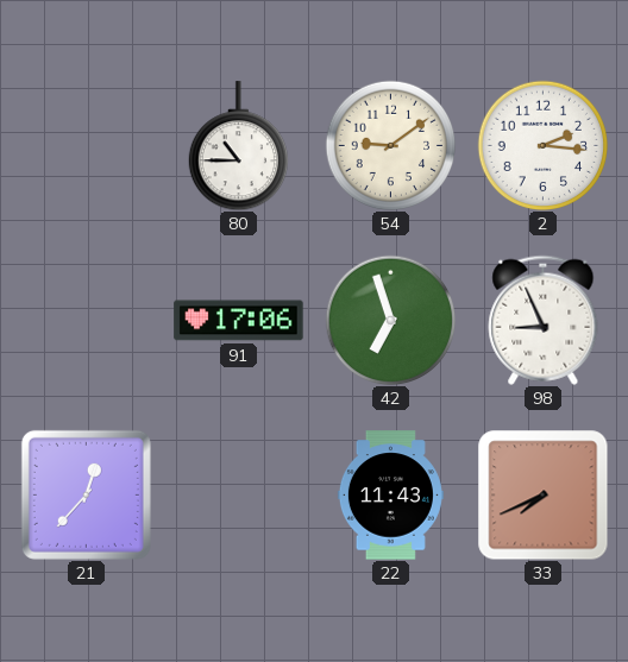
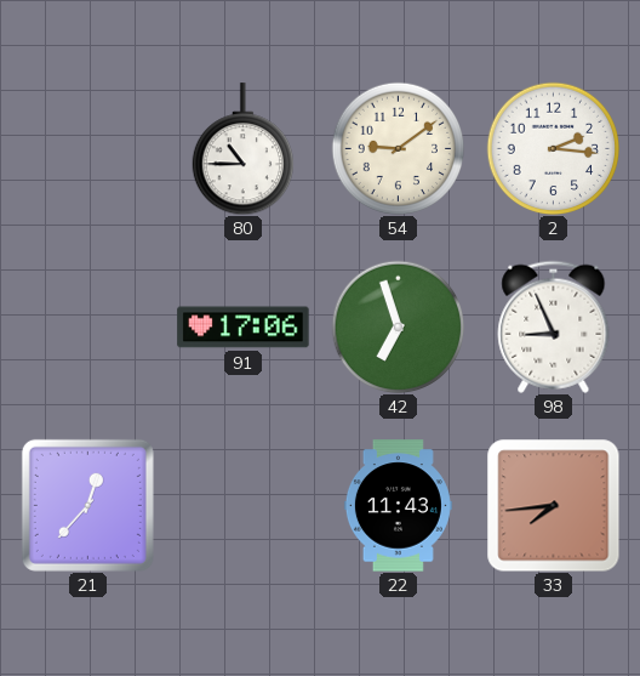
33: 7:41 -> 7:44
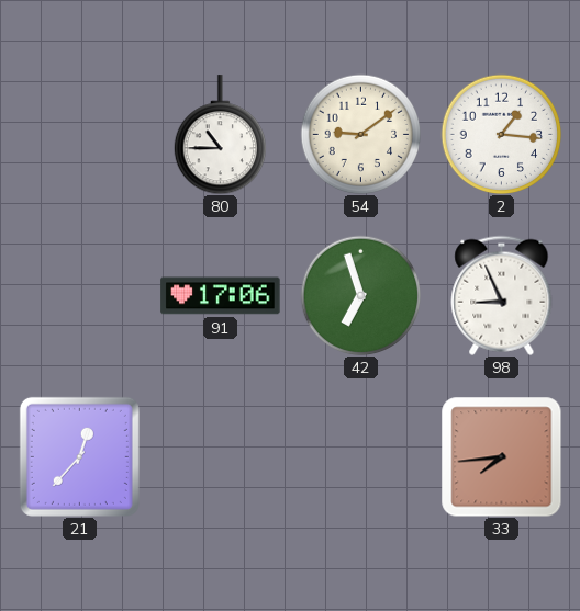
2: 2:16 -> 1:16
22: 11:43 -> none
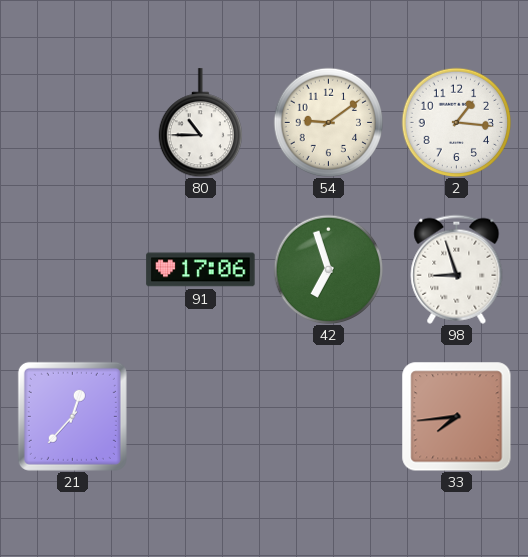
98: 8:56 -> 8:57
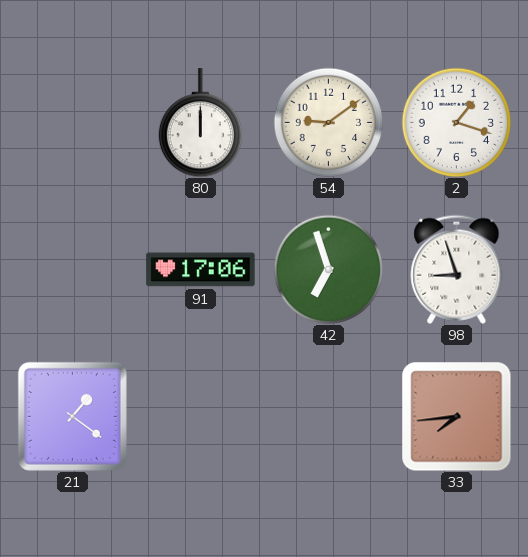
80: 10:45 -> 12:00
2: 1:16 -> 1:18
21: 12:37 -> 1:21
